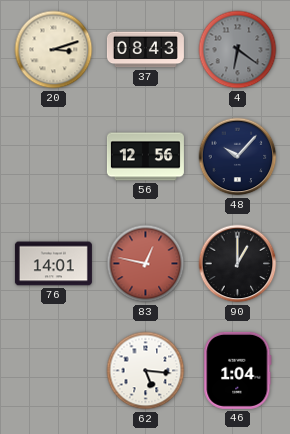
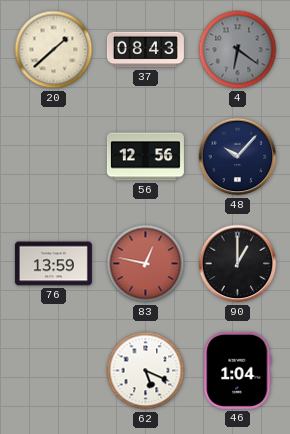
20: 3:12 -> 1:38
76: 14:01 -> 13:59
62: 5:16 -> 5:19
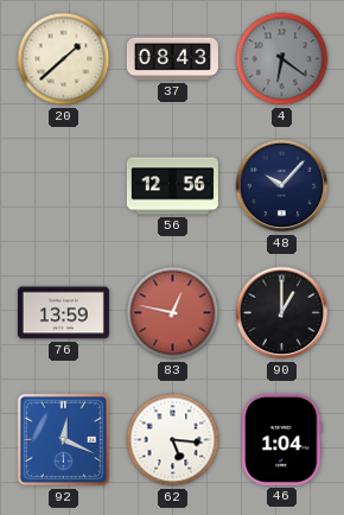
92: none -> 12:19
62: 5:19 -> 5:16
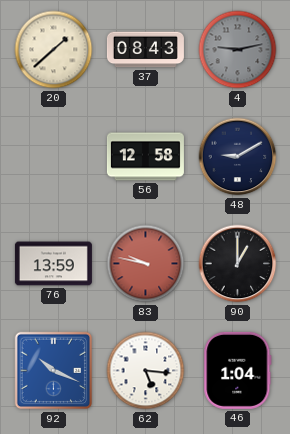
4: 6:21 -> 9:13
56: 12:56 -> 12:58
48: 10:07 -> 9:10
83: 12:47 -> 9:47
92: 12:19 -> 10:19
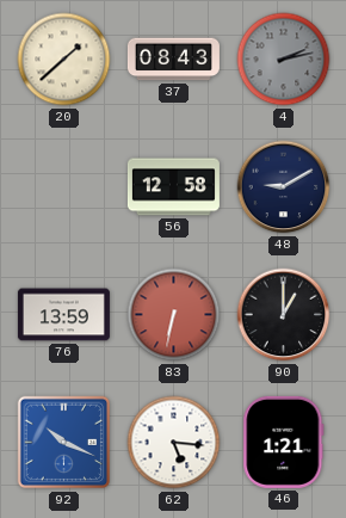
4: 9:13 -> 2:13
83: 9:47 -> 6:32
46: 1:04 -> 1:21
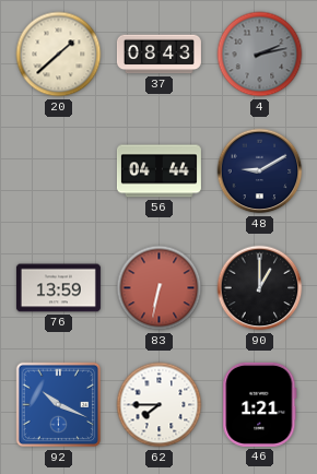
56: 12:58 -> 04:44
62: 5:16 -> 7:45
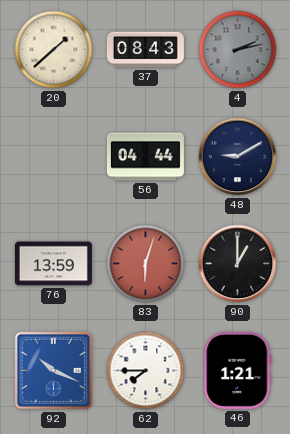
83: 6:32 -> 6:03
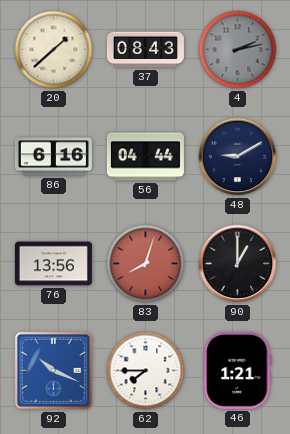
86: none -> 6:16
76: 13:59 -> 13:56
83: 6:03 -> 8:03
